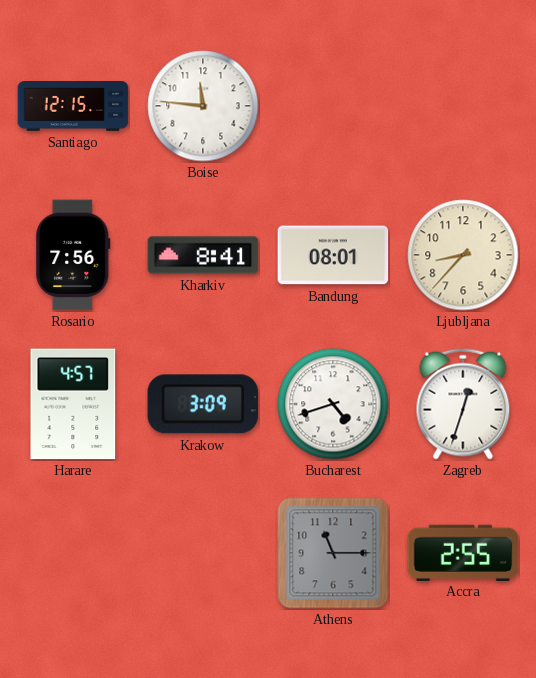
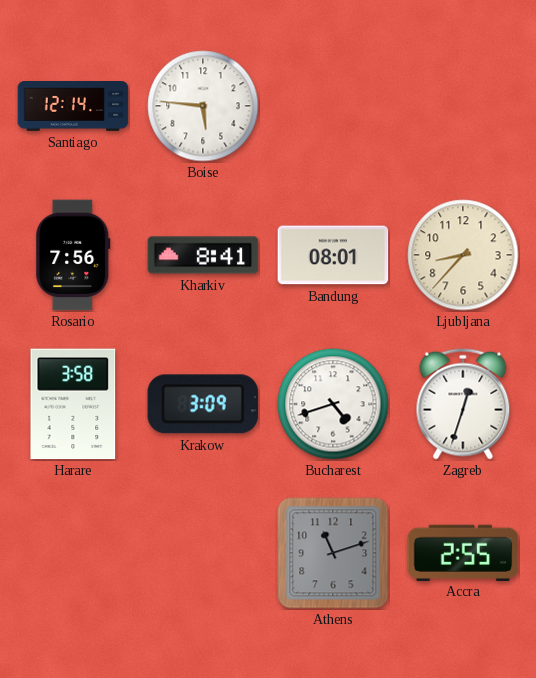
Santiago: 12:15 -> 12:14
Boise: 11:46 -> 5:46
Harare: 4:57 -> 3:58
Athens: 11:15 -> 11:12
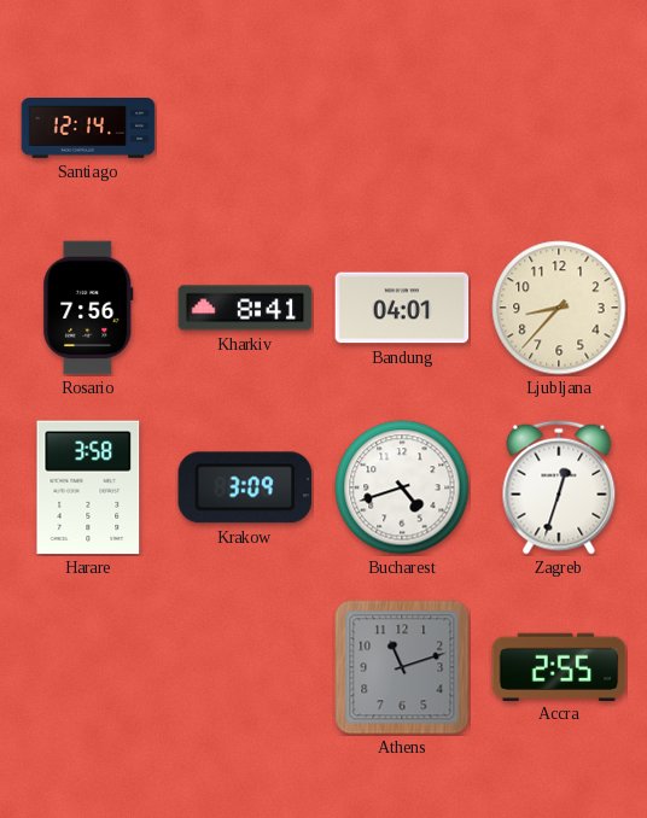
Boise: 5:46 -> none
Bandung: 08:01 -> 04:01
